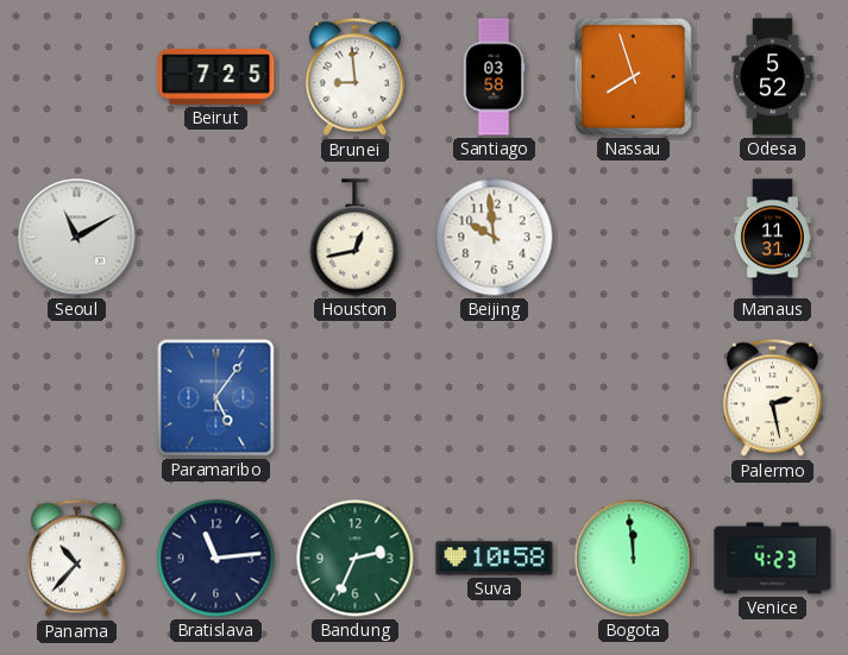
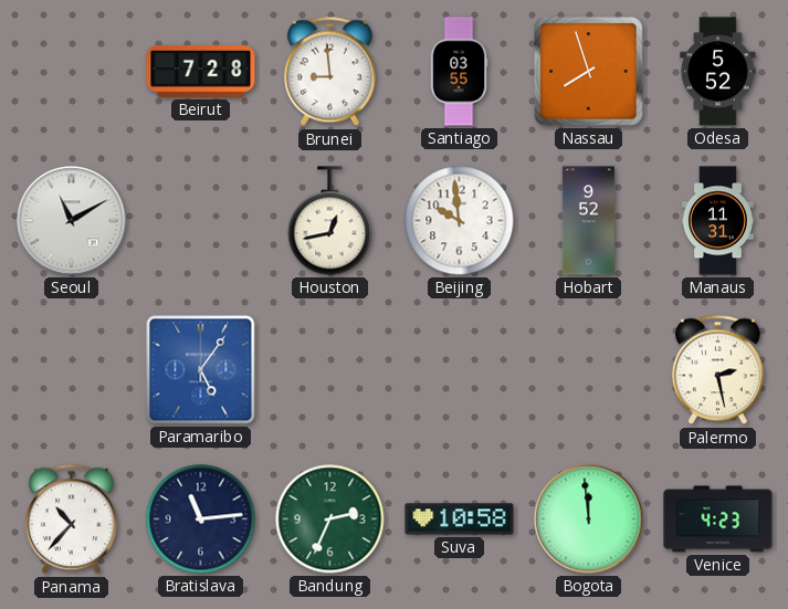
Beirut: 7:25 -> 7:28
Santiago: 03:58 -> 03:55
Hobart: none -> 9:52
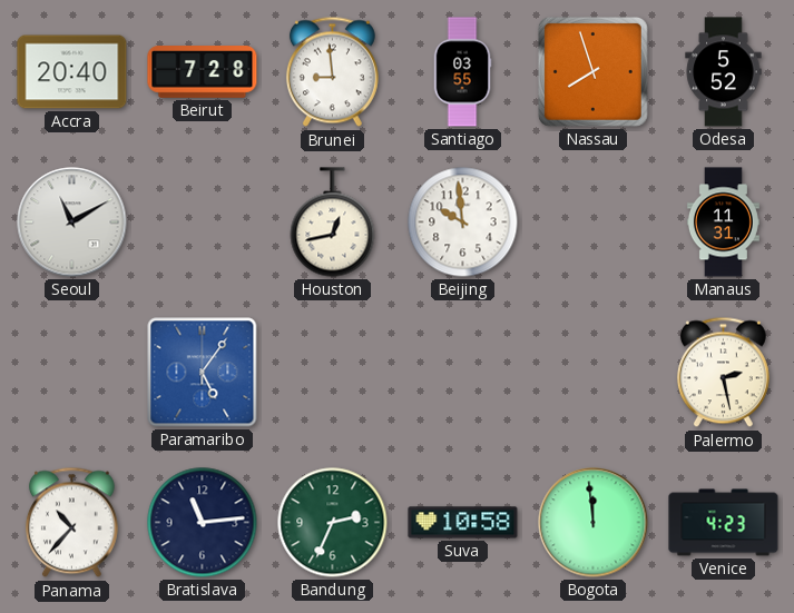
Accra: none -> 20:40
Hobart: 9:52 -> none
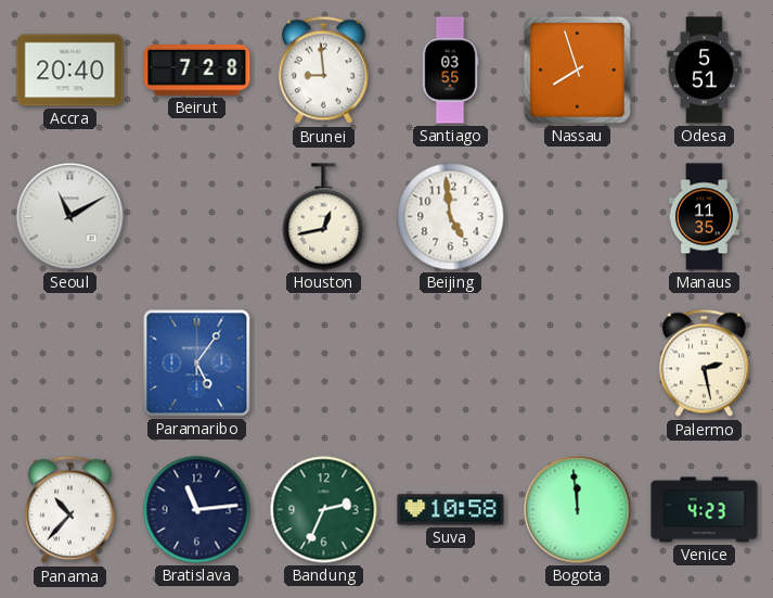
Odesa: 5:52 -> 5:51
Beijing: 9:59 -> 4:59
Manaus: 11:31 -> 11:35
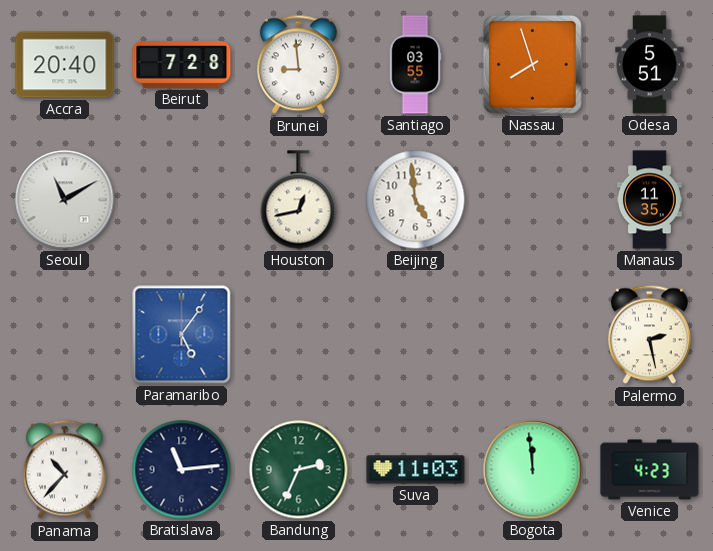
Suva: 10:58 -> 11:03
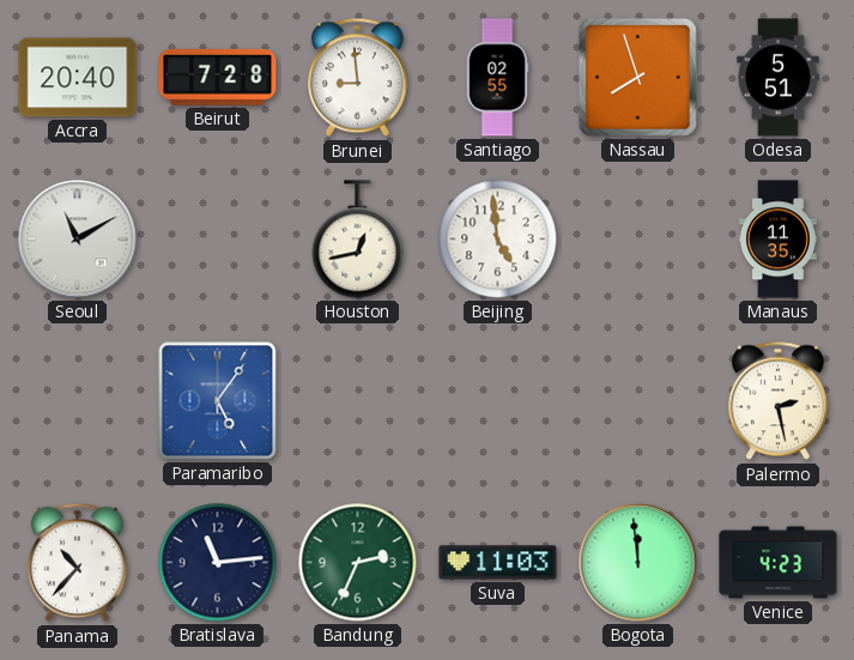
Santiago: 03:55 -> 02:55
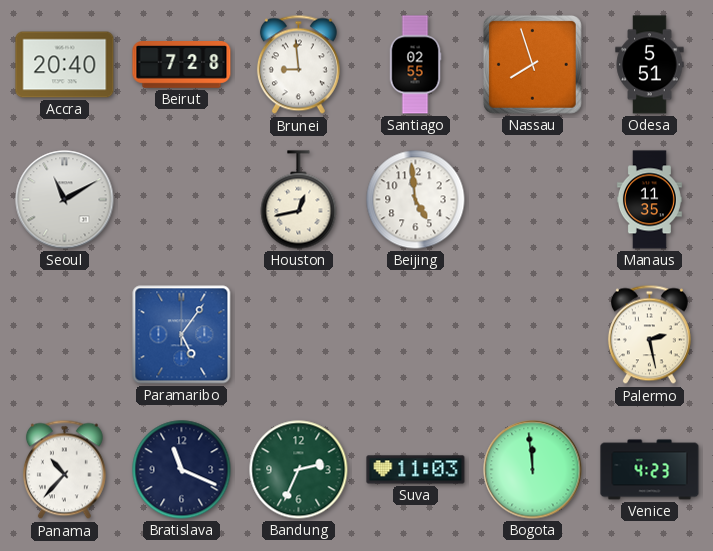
Bratislava: 11:14 -> 11:19
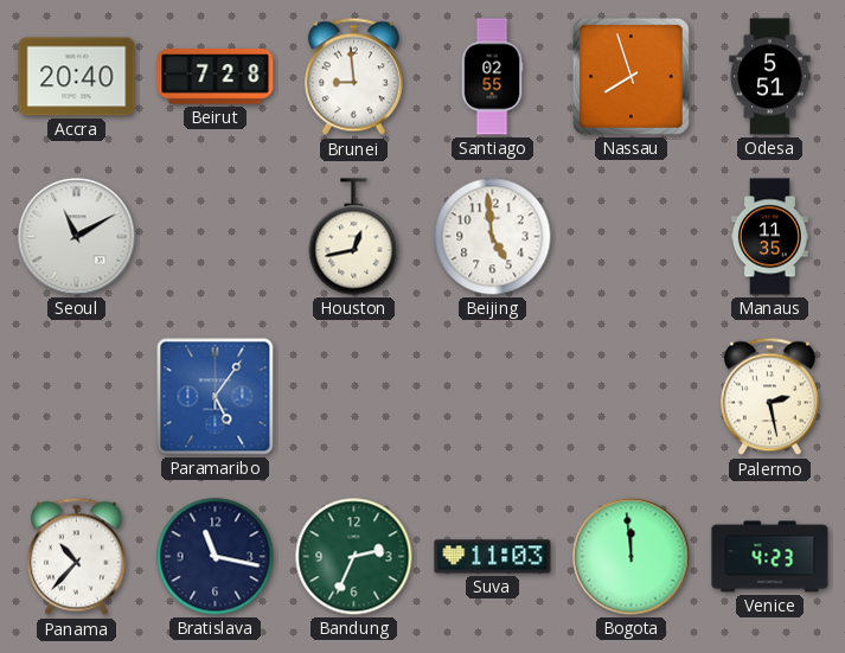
Bratislava: 11:19 -> 11:17
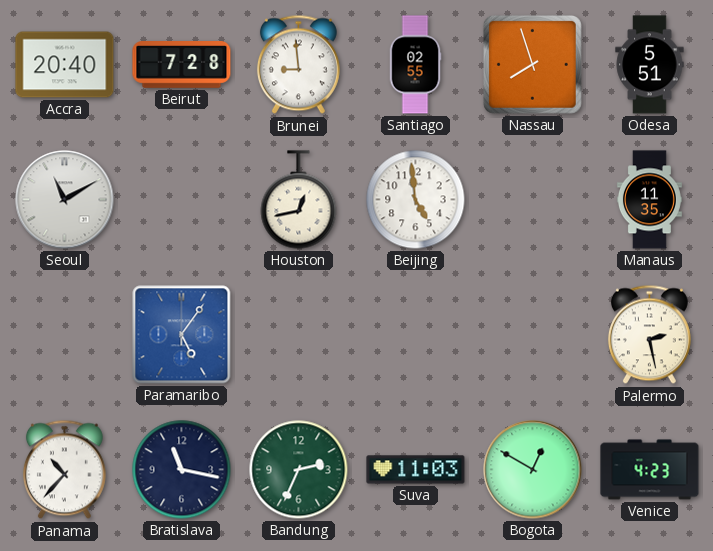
Bogota: 11:59 -> 12:50
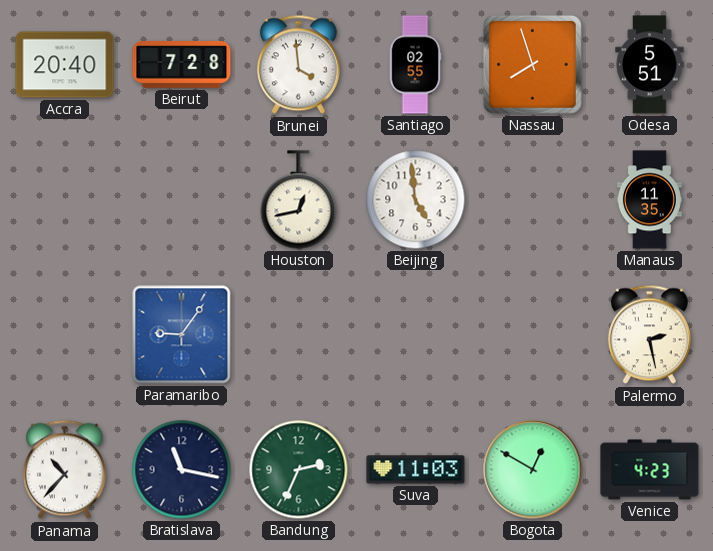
Brunei: 8:59 -> 3:59
Seoul: 11:10 -> none
Paramaribo: 5:06 -> 9:06
